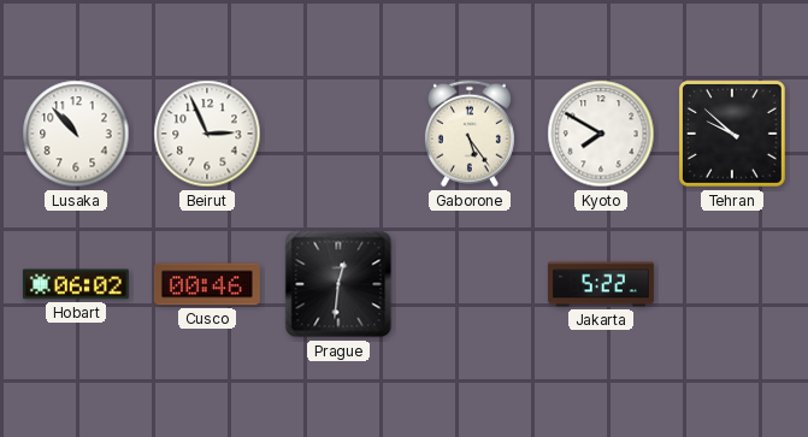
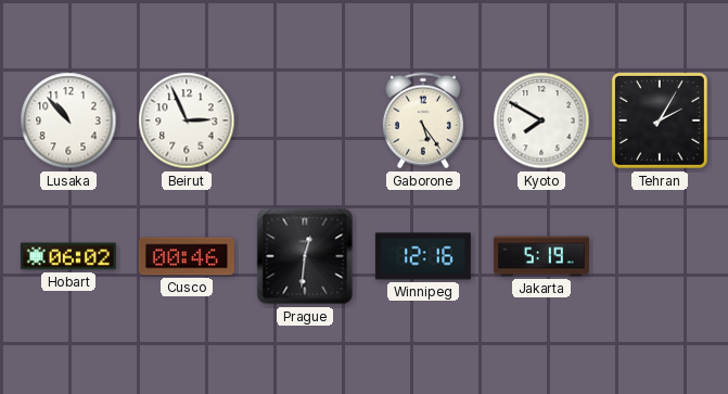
Tehran: 9:52 -> 2:05
Winnipeg: none -> 12:16
Jakarta: 5:22 -> 5:19
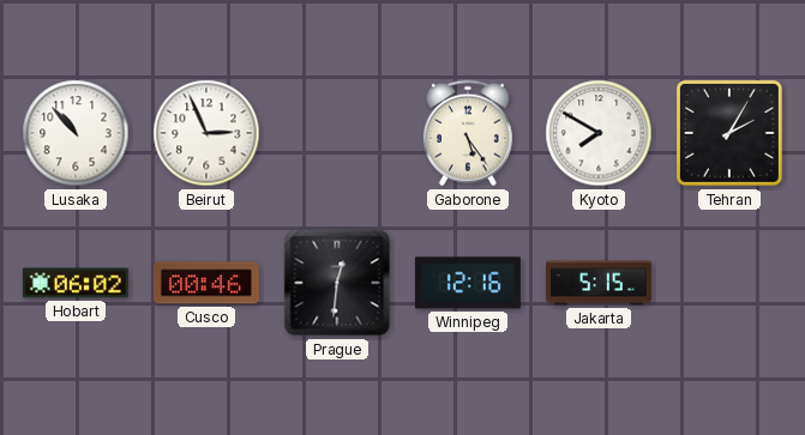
Jakarta: 5:19 -> 5:15
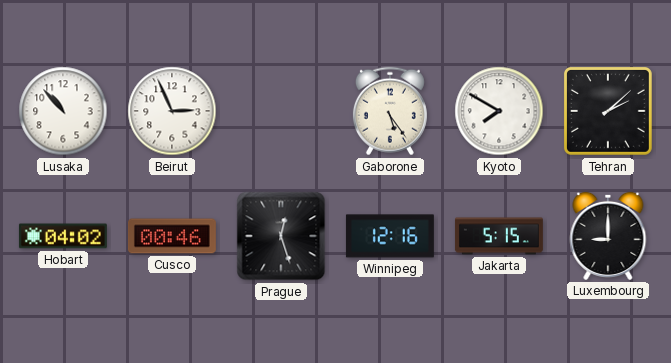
Tehran: 2:05 -> 2:08
Hobart: 06:02 -> 04:02
Prague: 12:31 -> 12:27
Luxembourg: none -> 9:00
